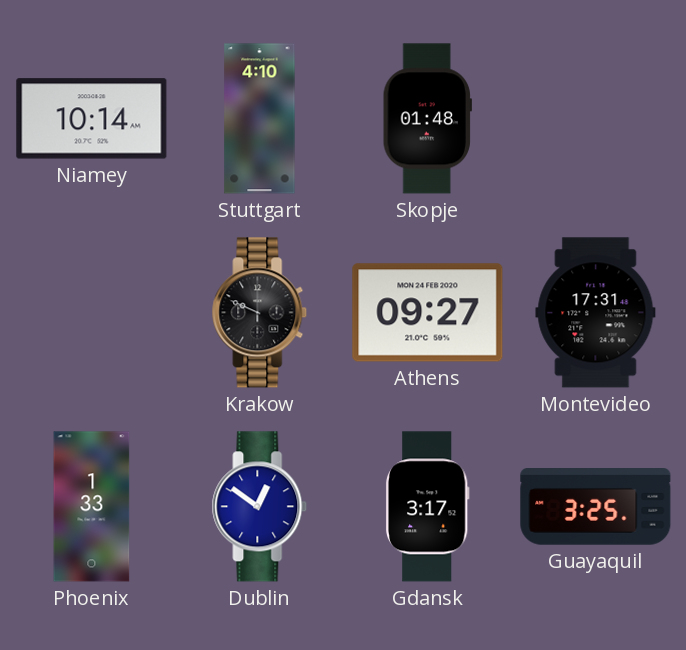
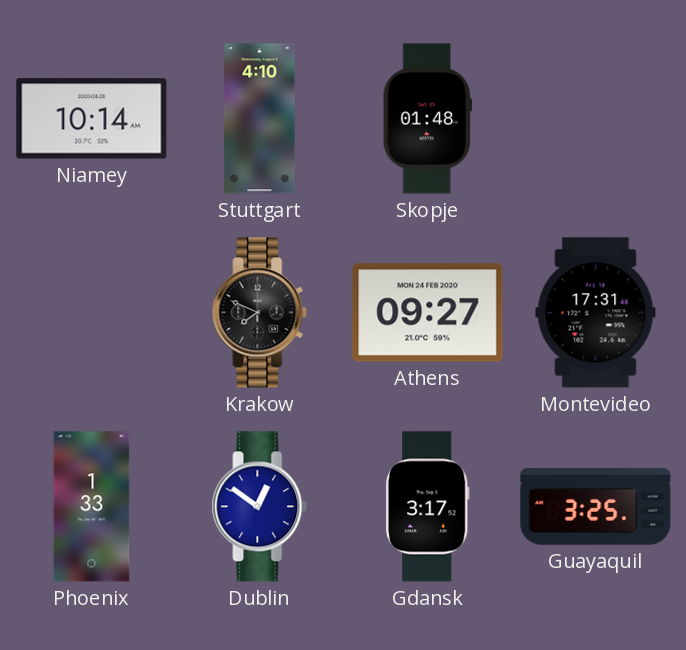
Krakow: 9:49 -> 7:49
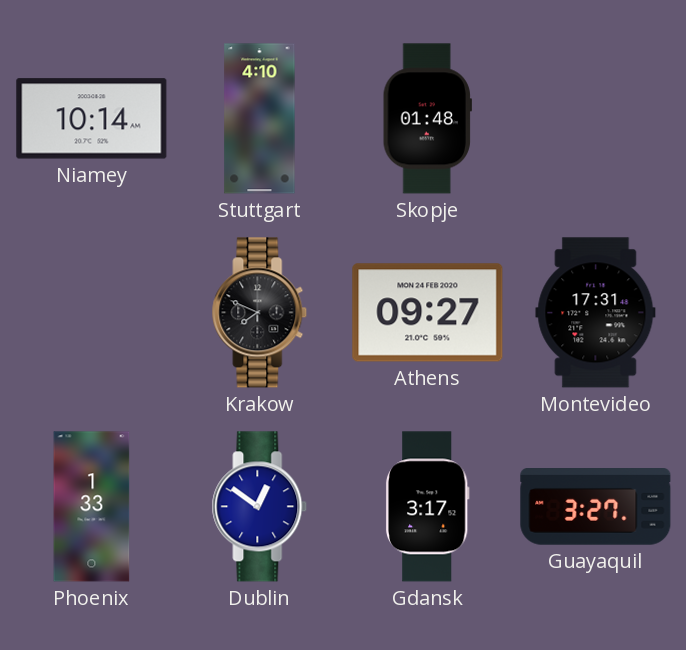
Guayaquil: 3:25 -> 3:27
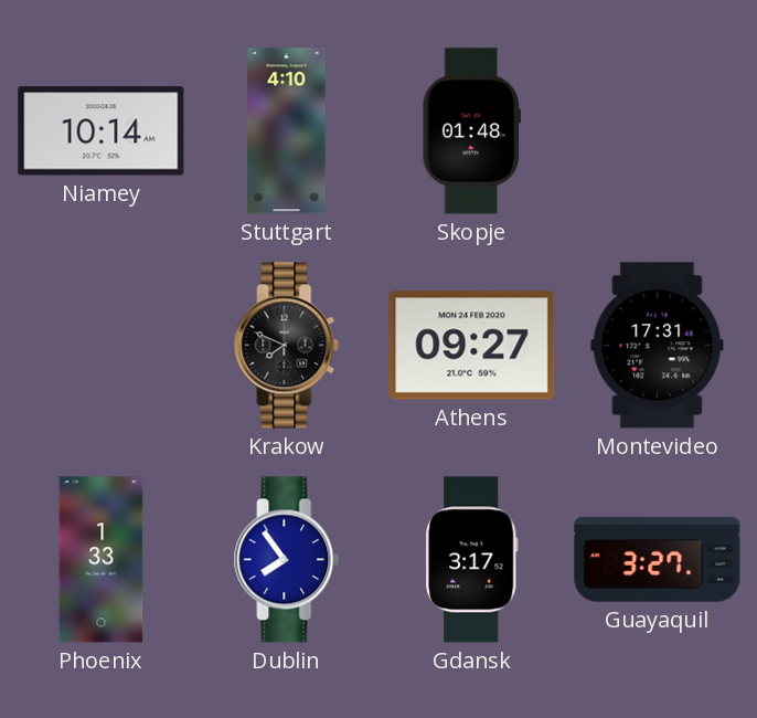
Dublin: 12:51 -> 7:54
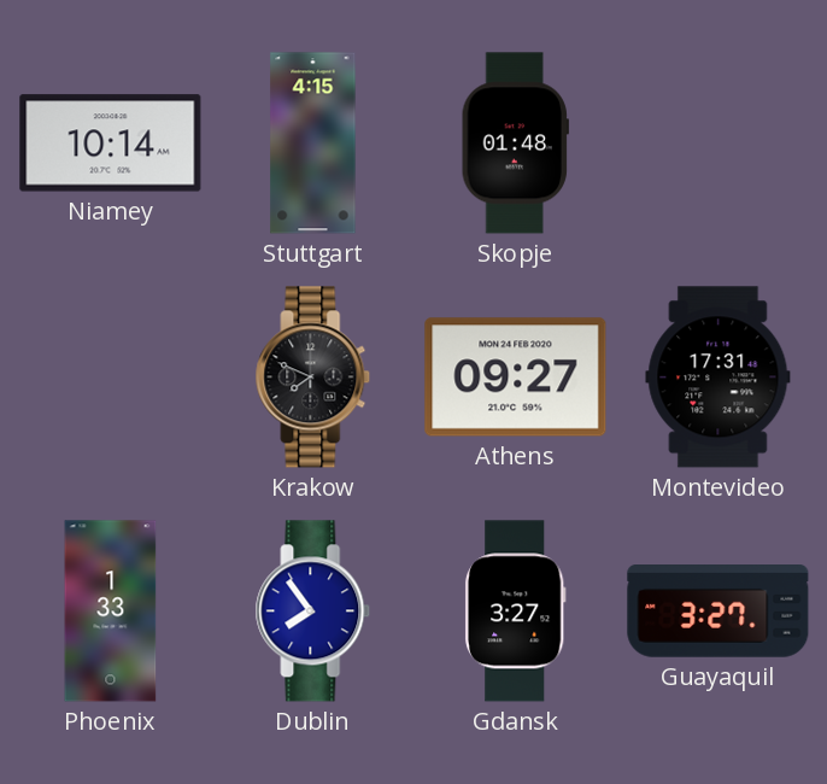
Stuttgart: 4:10 -> 4:15
Gdansk: 3:17 -> 3:27
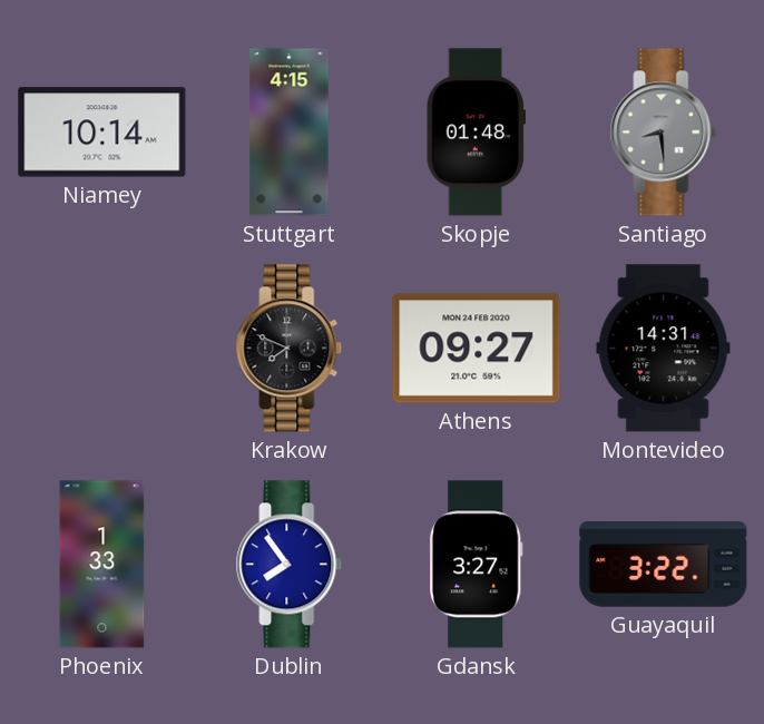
Santiago: none -> 8:29
Montevideo: 17:31 -> 14:31
Guayaquil: 3:27 -> 3:22
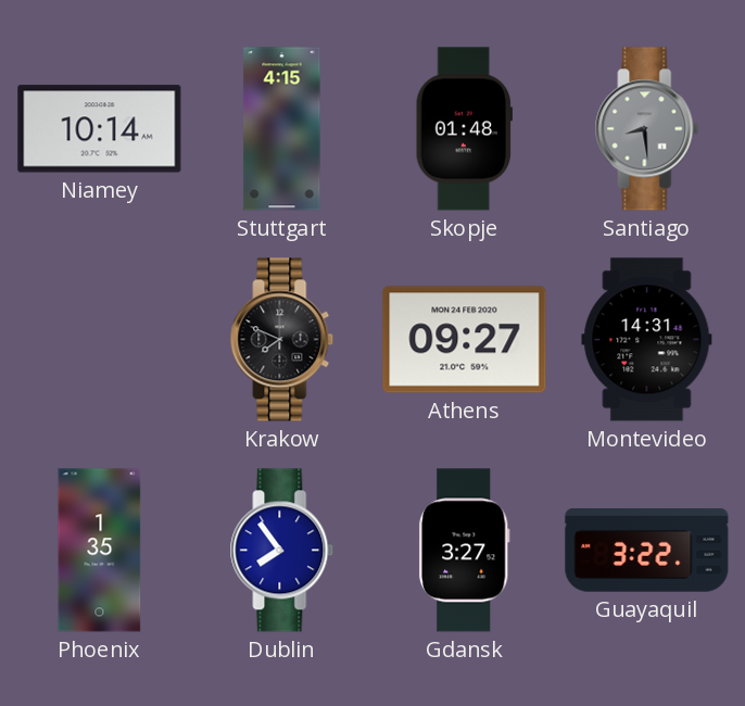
Phoenix: 1:33 -> 1:35
